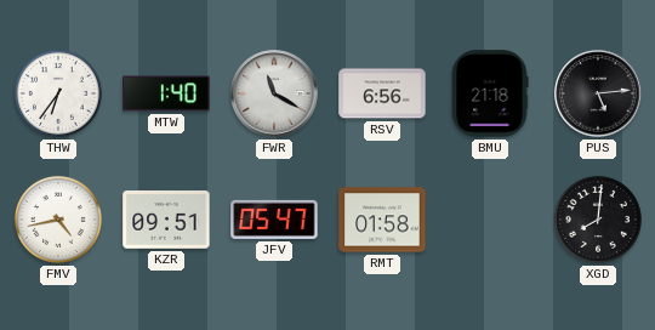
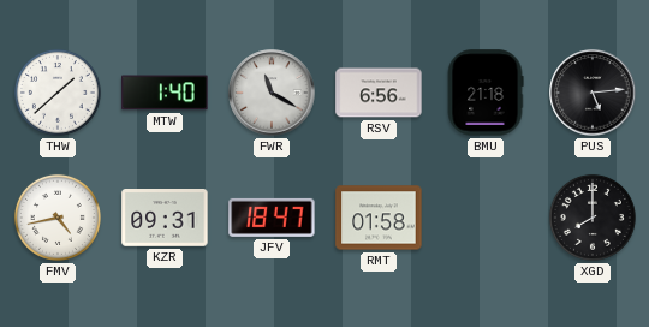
THW: 6:36 -> 1:38
KZR: 09:51 -> 09:31
JFV: 05:47 -> 18:47
XGD: 8:01 -> 8:00
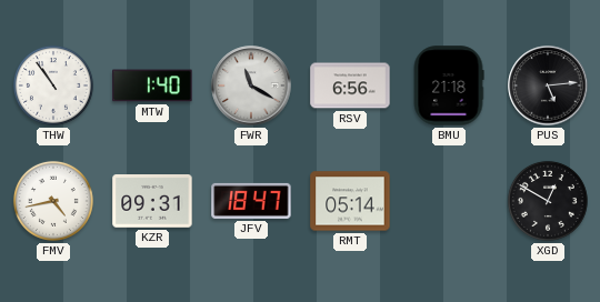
THW: 1:38 -> 10:54
RMT: 01:58 -> 05:14
XGD: 8:00 -> 12:50
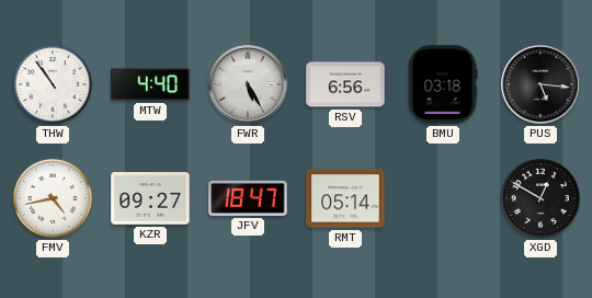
MTW: 1:40 -> 4:40
FWR: 11:20 -> 5:25
BMU: 21:18 -> 03:18
PUS: 5:14 -> 5:16
KZR: 09:31 -> 09:27
